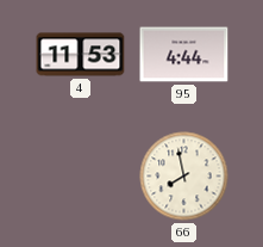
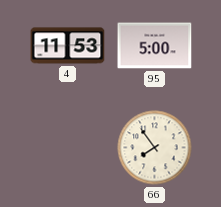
95: 4:44 -> 5:00
66: 7:58 -> 7:54
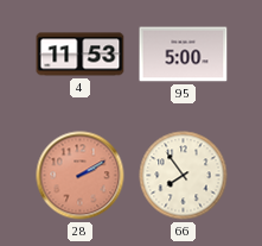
28: none -> 2:10
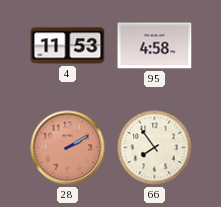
95: 5:00 -> 4:58
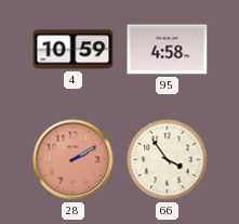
4: 11:53 -> 10:59
66: 7:54 -> 3:54
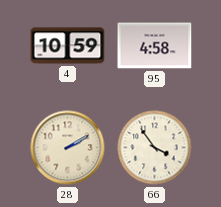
28 dial: salmon -> cream
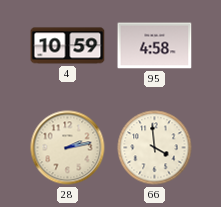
28: 2:10 -> 2:13
66: 3:54 -> 3:59
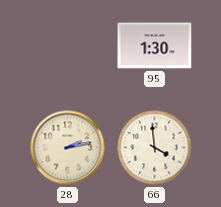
4: 10:59 -> none
95: 4:58 -> 1:30
